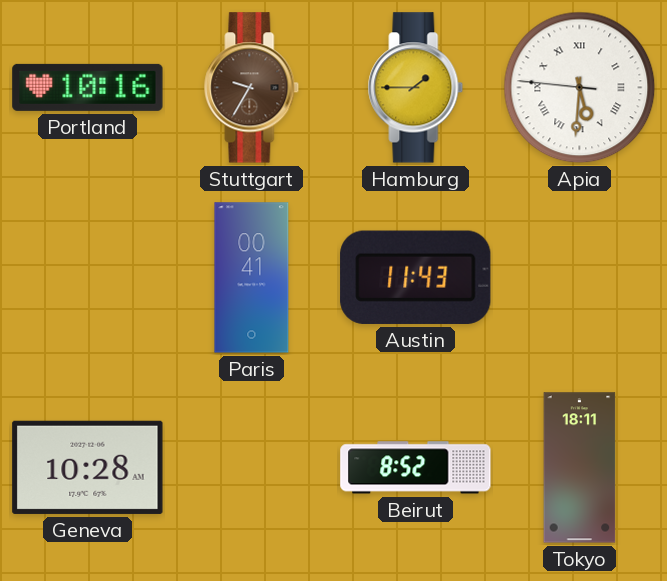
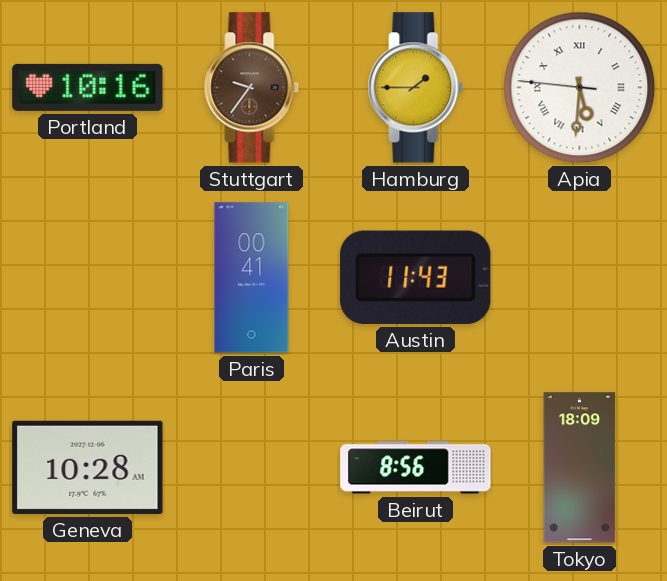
Stuttgart: 9:35 -> 9:36
Beirut: 8:52 -> 8:56
Tokyo: 18:11 -> 18:09
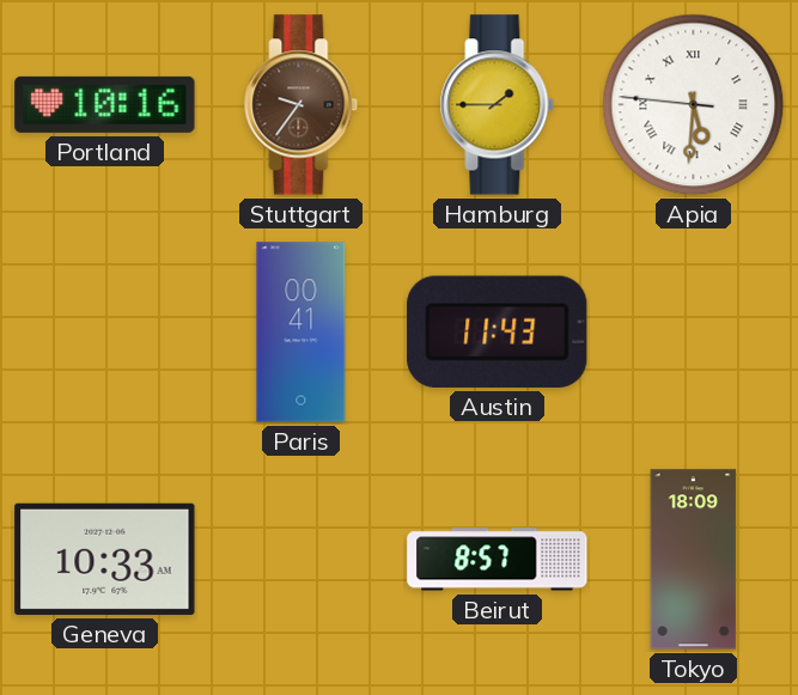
Geneva: 10:28 -> 10:33
Beirut: 8:56 -> 8:57
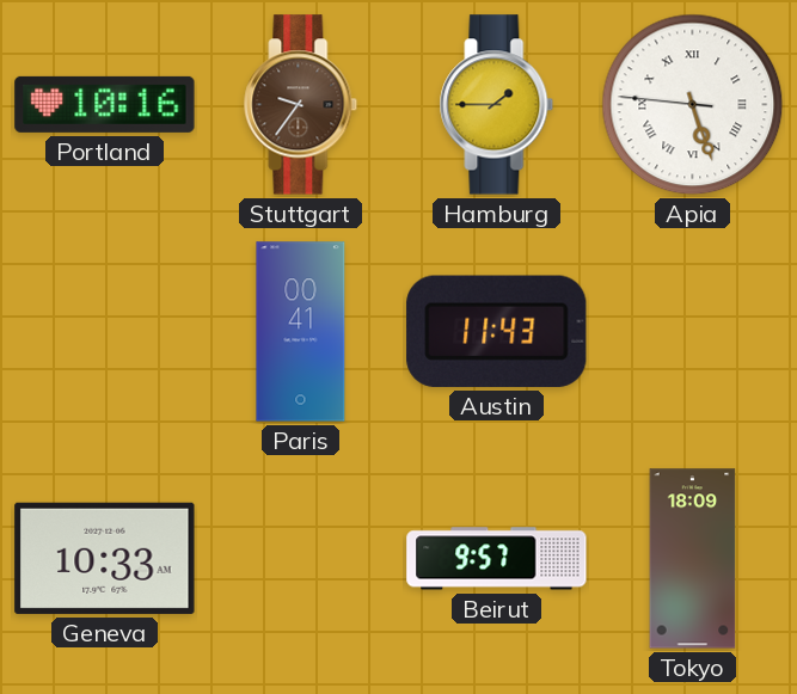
Apia: 5:30 -> 5:26
Beirut: 8:57 -> 9:57
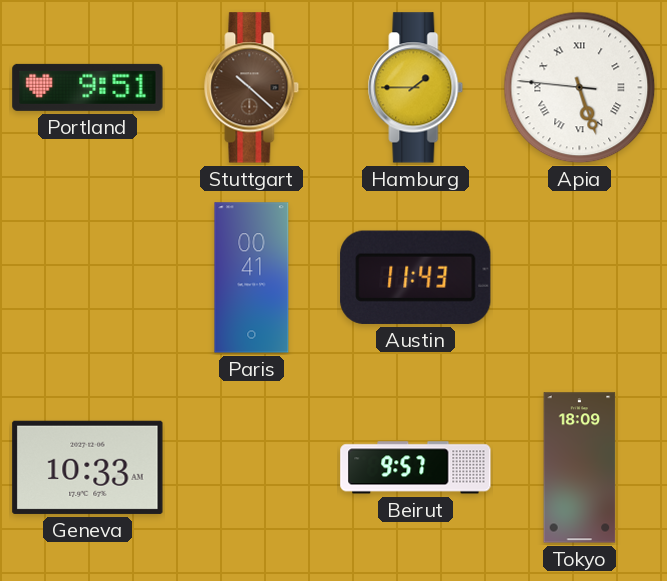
Portland: 10:16 -> 9:51
Stuttgart: 9:36 -> 10:22
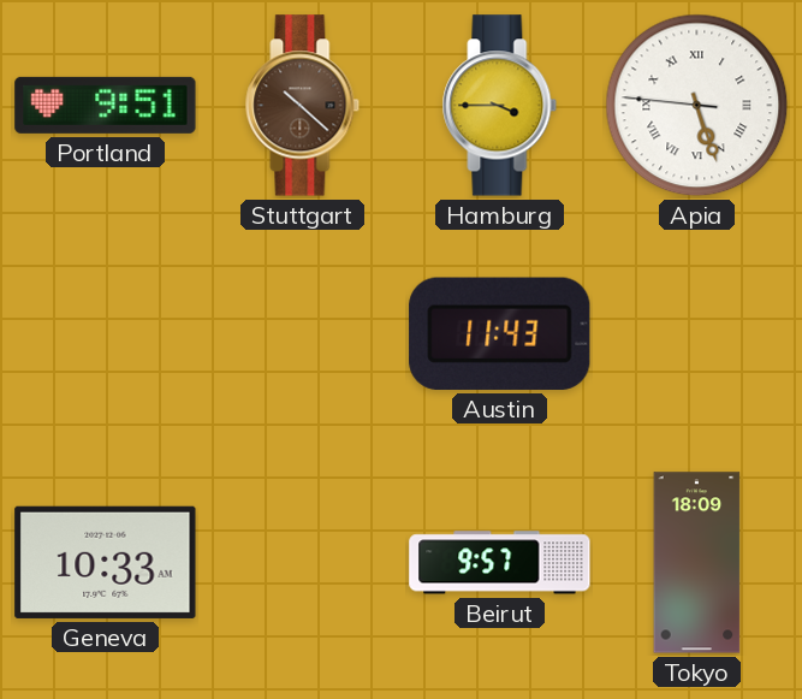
Hamburg: 1:45 -> 3:45
Paris: 00:41 -> none
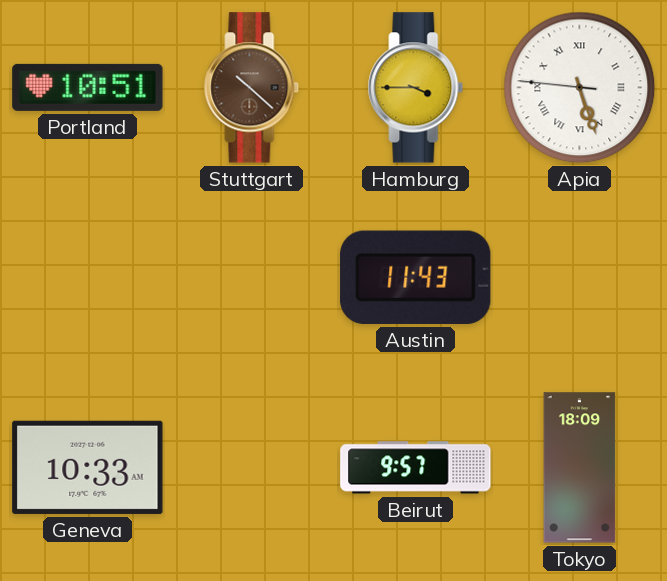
Portland: 9:51 -> 10:51
